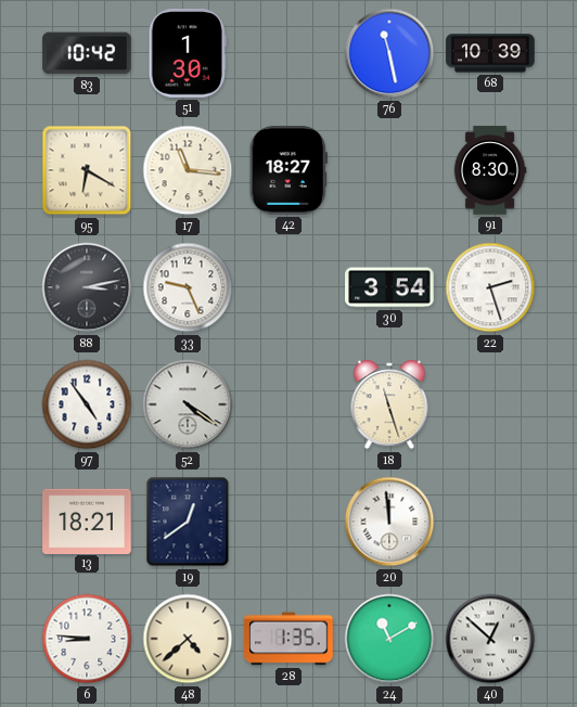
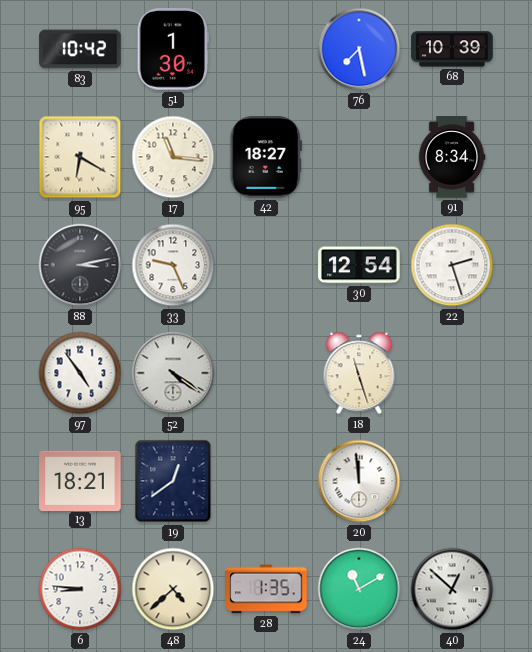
76: 11:28 -> 7:28
91: 8:30 -> 8:34
30: 3:54 -> 12:54
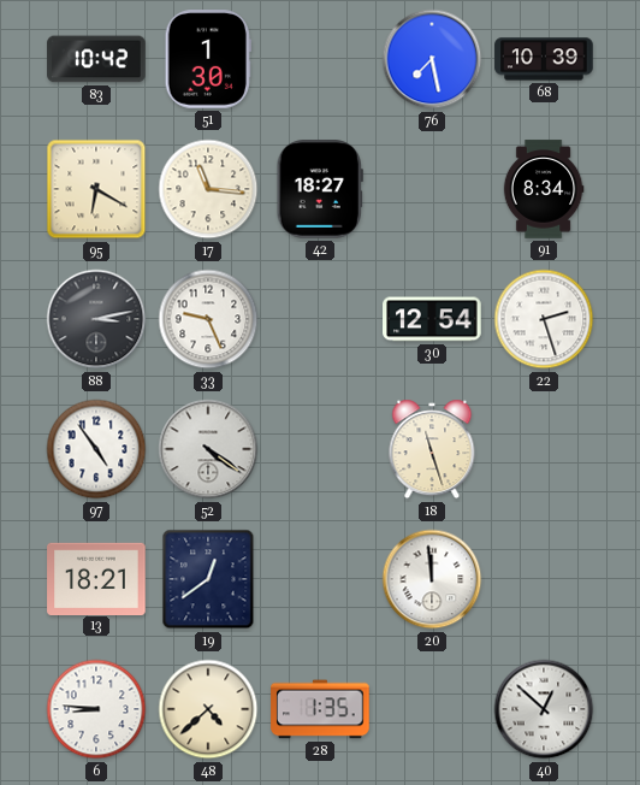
24: 11:10 -> none
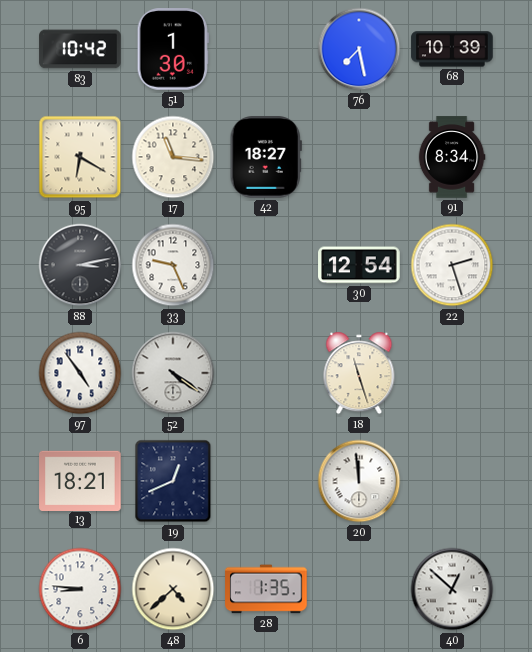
19: 12:39 -> 12:41
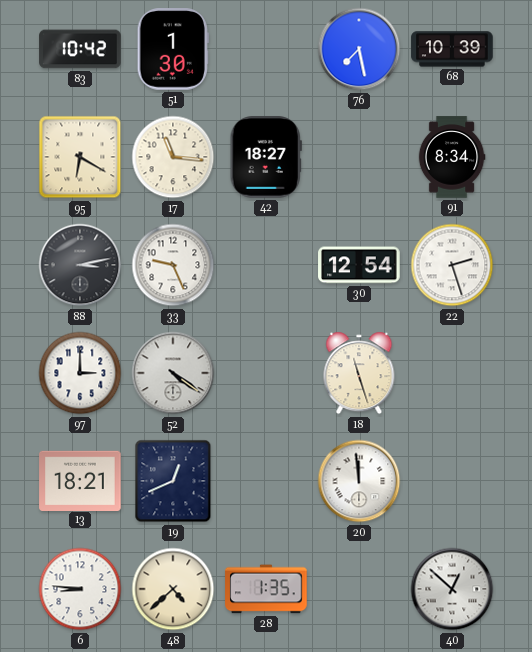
97: 4:54 -> 3:00
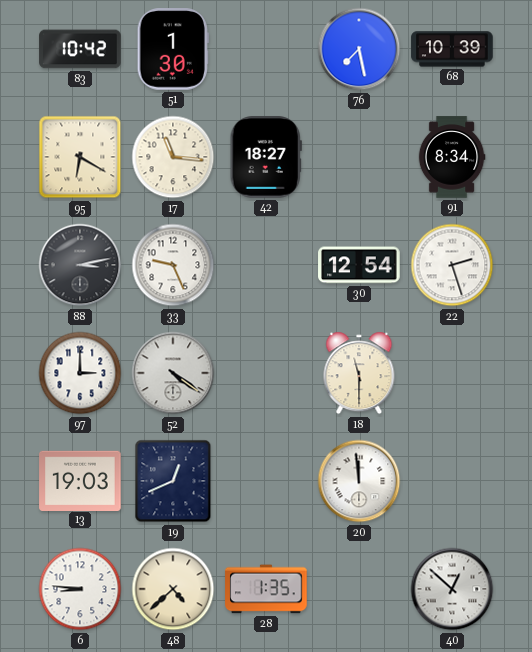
18: 11:27 -> 11:30
13: 18:21 -> 19:03
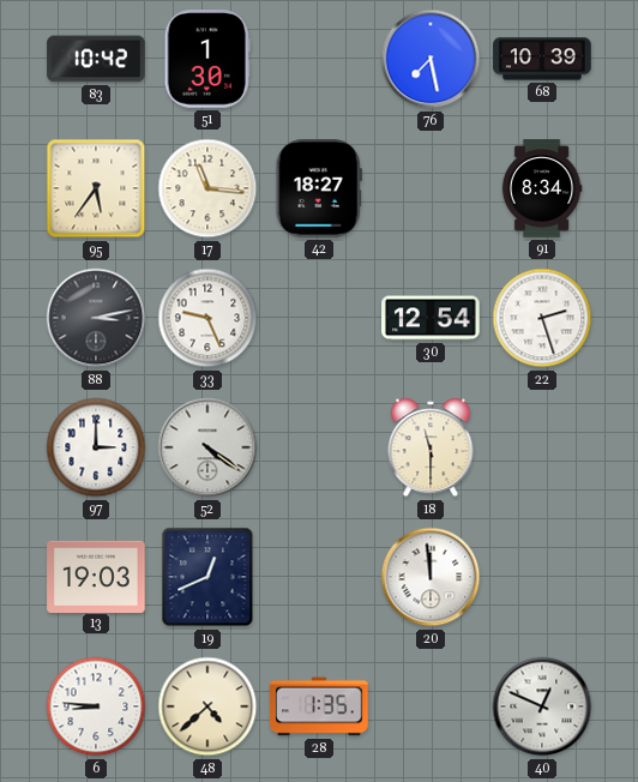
95: 6:20 -> 5:36
40: 12:52 -> 12:49
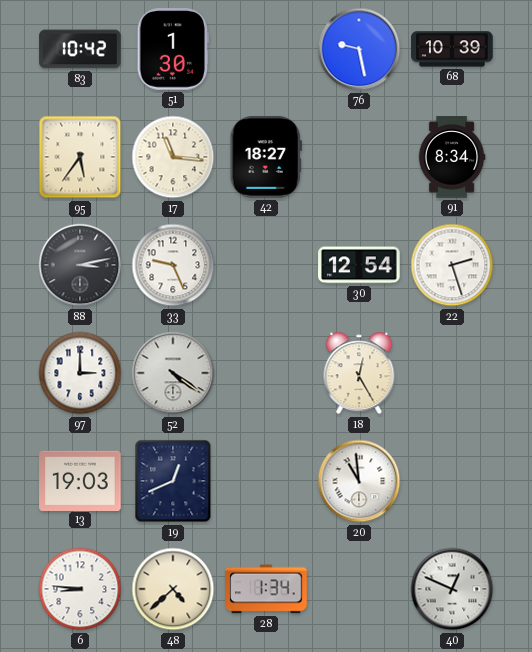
76: 7:28 -> 9:28
18: 11:30 -> 12:25
20: 11:59 -> 10:59
28: 1:35 -> 1:34
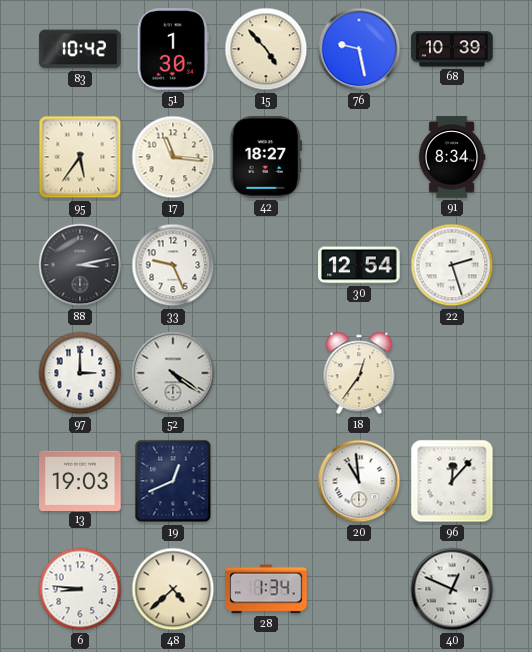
15: none -> 4:53
18: 12:25 -> 12:36
96: none -> 12:07
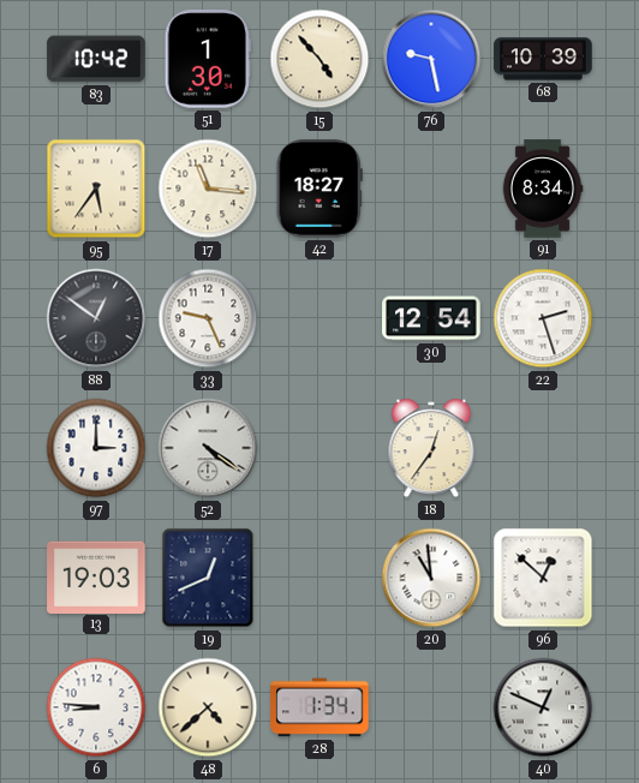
88: 3:13 -> 12:51
96: 12:07 -> 12:52
